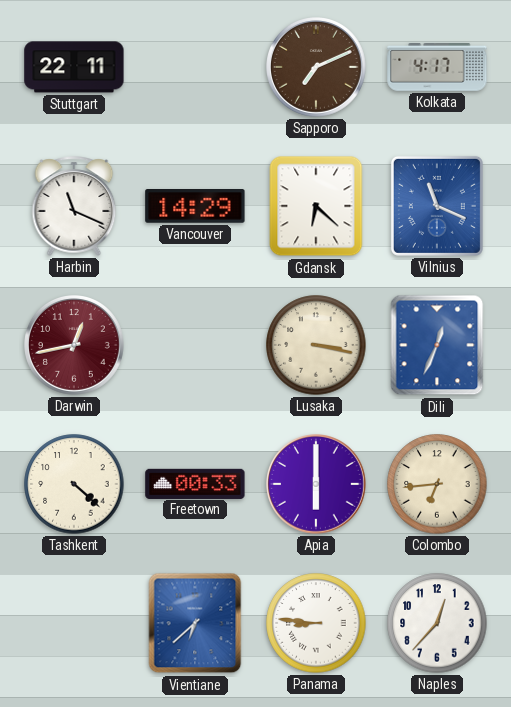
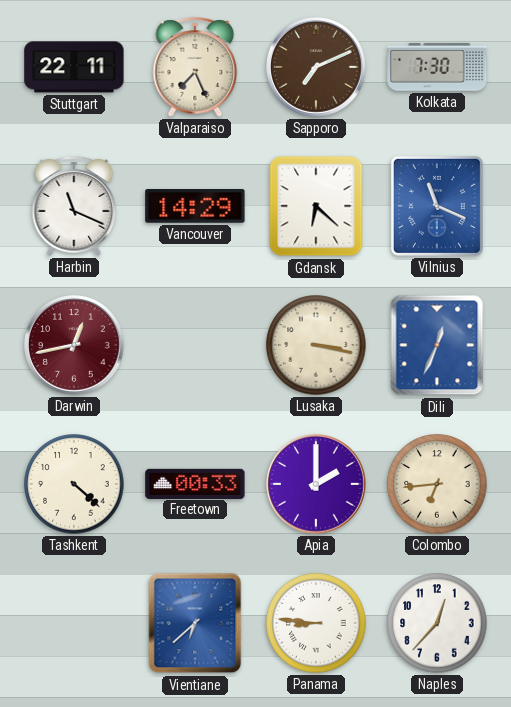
Valparaiso: none -> 7:26
Kolkata: 4:17 -> 7:30
Apia: 6:00 -> 2:00
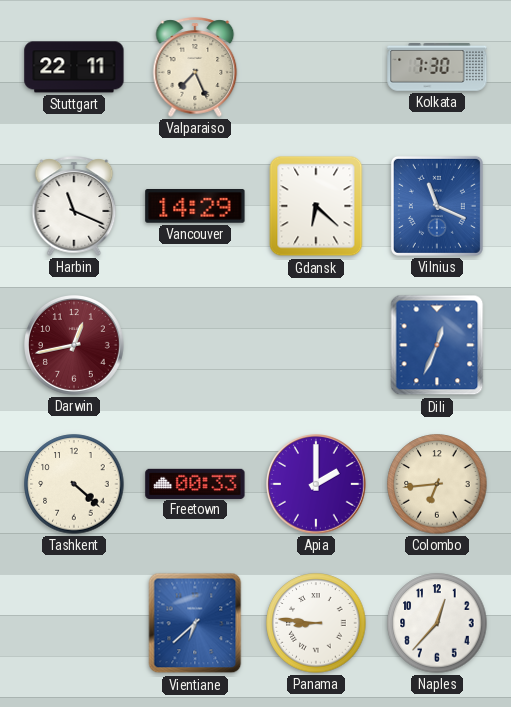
Sapporo: 7:11 -> none
Lusaka: 3:17 -> none
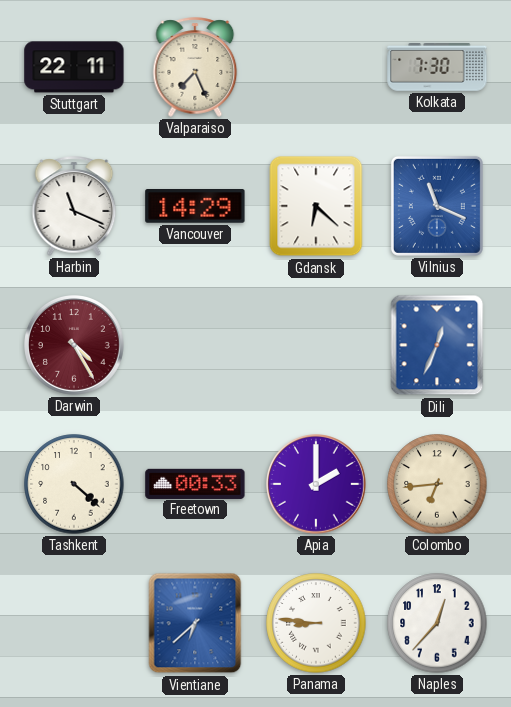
Darwin: 12:43 -> 4:25
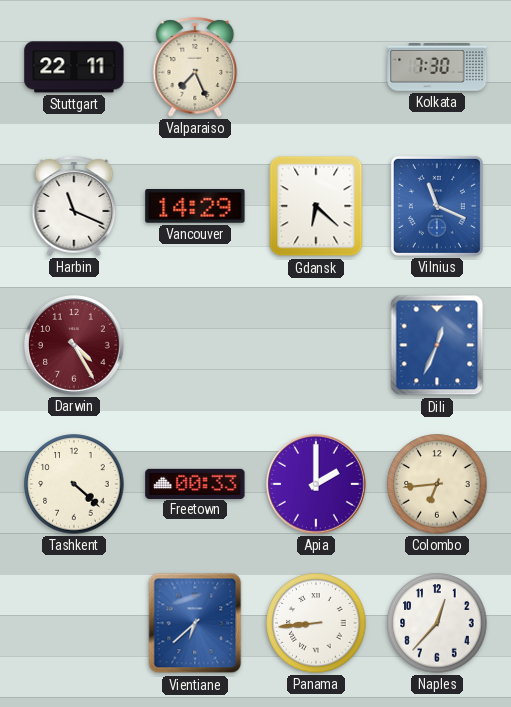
Panama: 8:46 -> 8:44
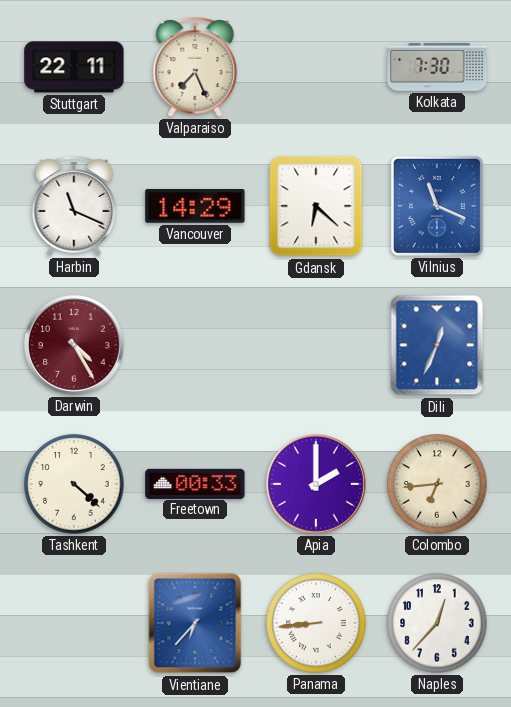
Vientiane: 6:38 -> 6:37
